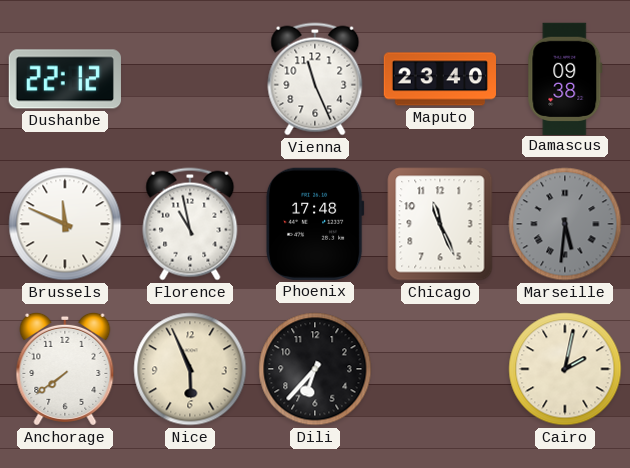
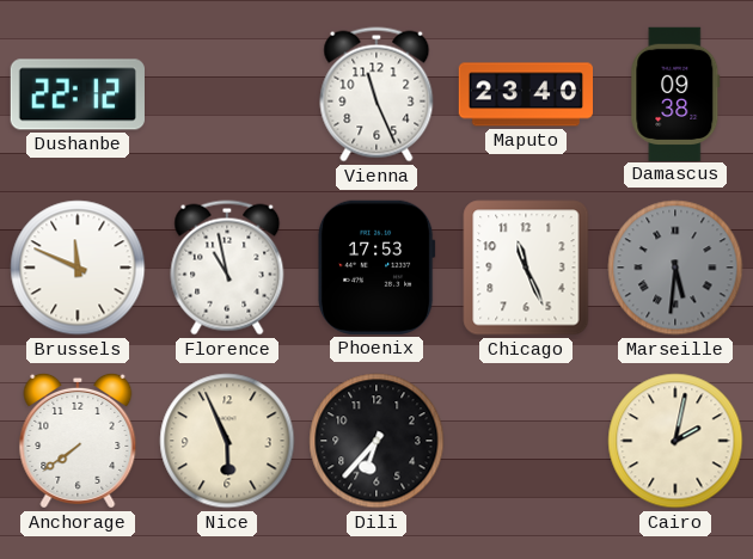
Phoenix: 17:48 -> 17:53
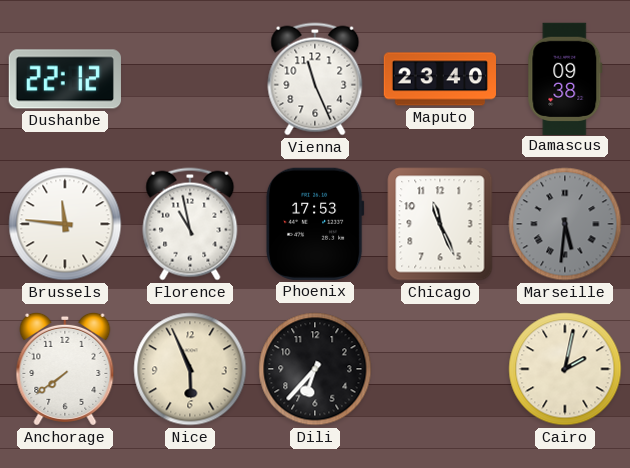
Brussels: 11:49 -> 11:46
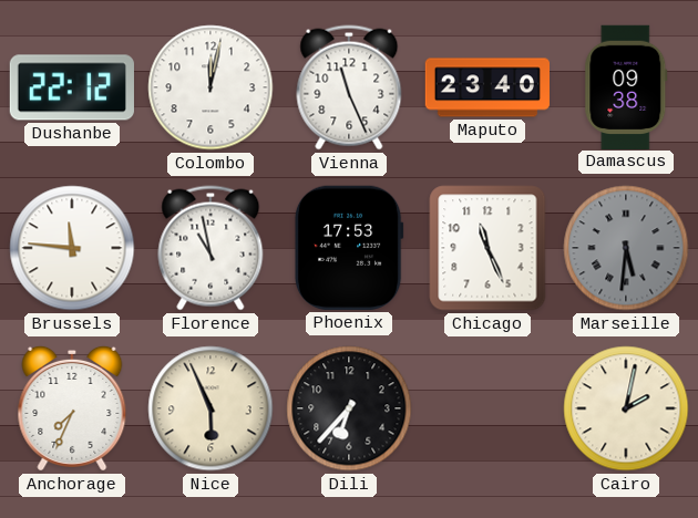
Colombo: none -> 12:02
Anchorage: 7:39 -> 7:34
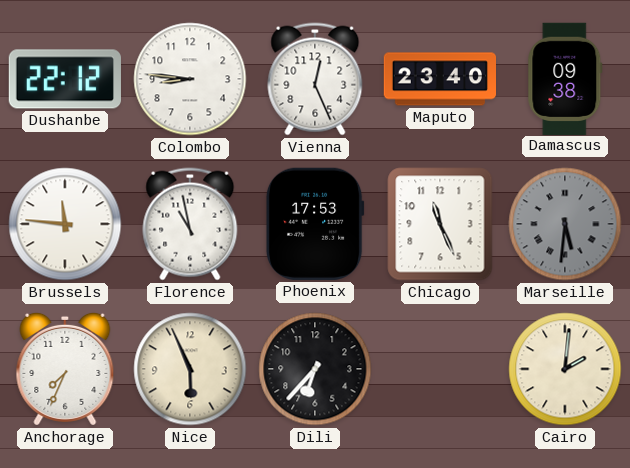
Colombo: 12:02 -> 8:46
Vienna: 11:26 -> 12:26
Cairo: 2:02 -> 2:01
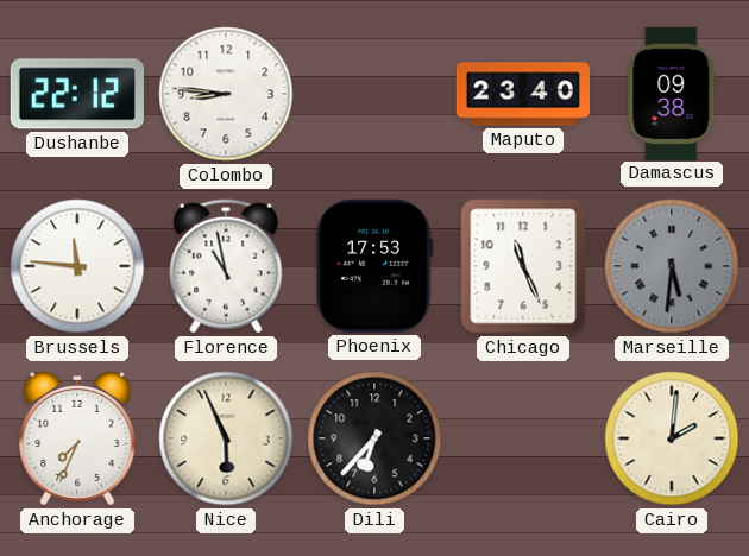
Vienna: 12:26 -> none
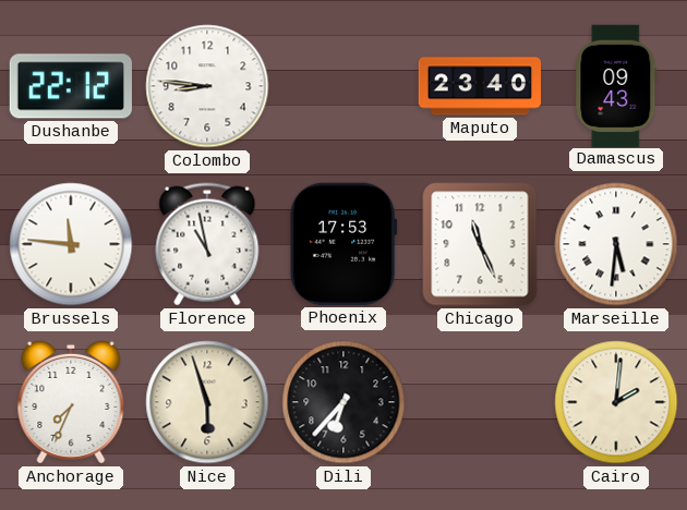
Damascus: 09:38 -> 09:43
Marseille dial: grey -> white
Nice: 5:56 -> 5:57
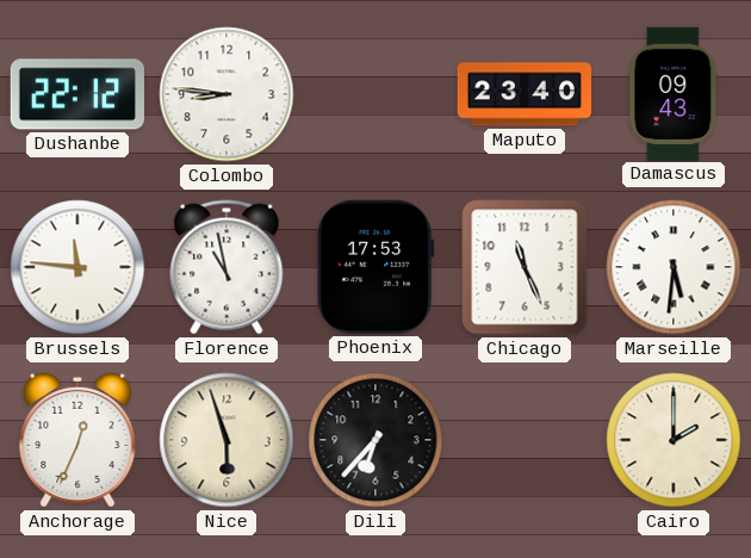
Anchorage: 7:34 -> 12:34
Cairo: 2:01 -> 2:00
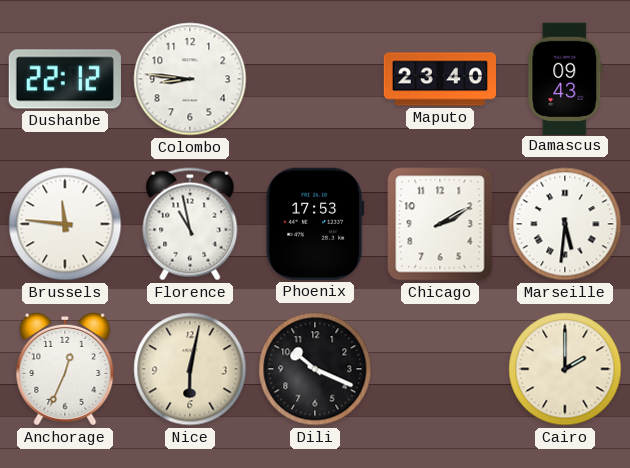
Chicago: 11:26 -> 2:10
Nice: 5:57 -> 6:02
Dili: 6:37 -> 10:19
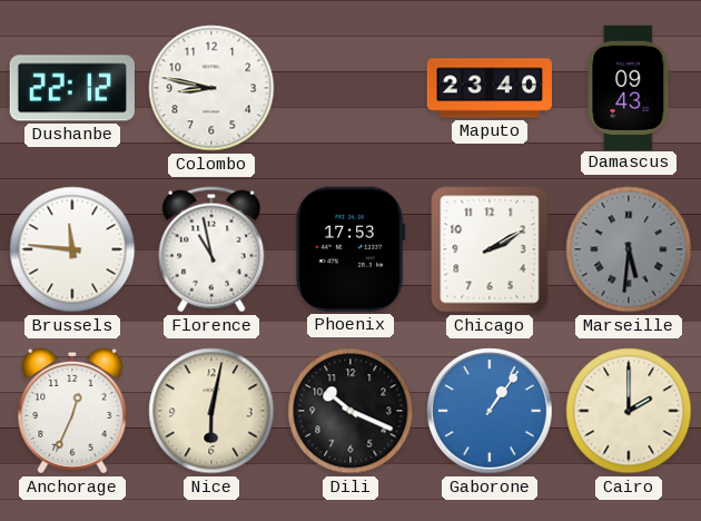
Colombo: 8:46 -> 8:47
Marseille dial: white -> grey
Gaborone: none -> 1:06
